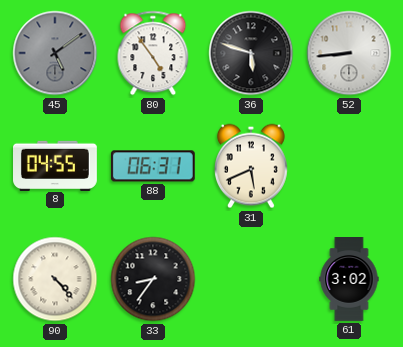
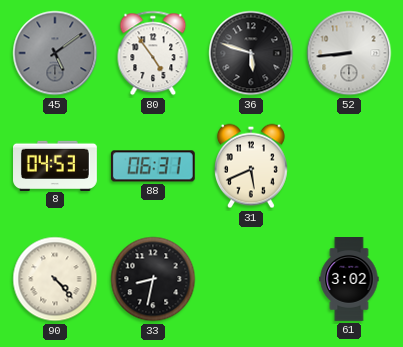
8: 04:55 -> 04:53
33: 8:36 -> 8:32
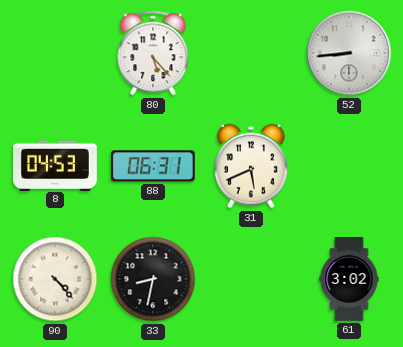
45: 5:09 -> none
80: 4:54 -> 5:23
36: 5:48 -> none
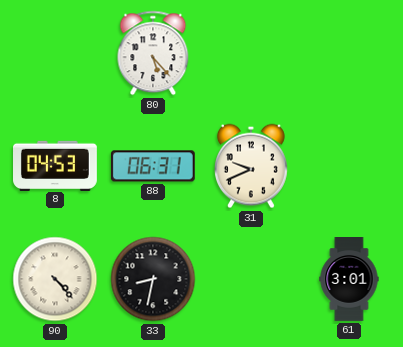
52: 8:44 -> none
31: 5:41 -> 9:41
61: 3:02 -> 3:01
